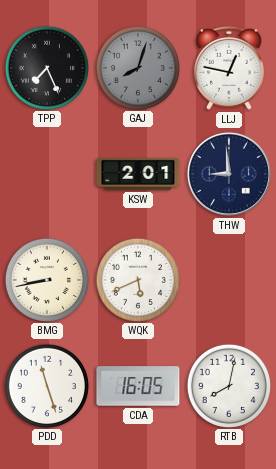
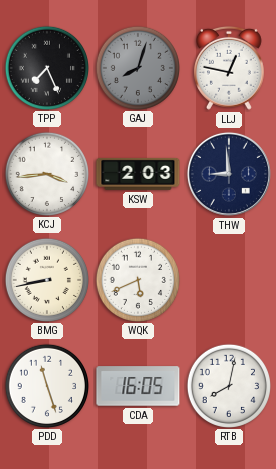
KCJ: none -> 3:44
KSW: 2:01 -> 2:03
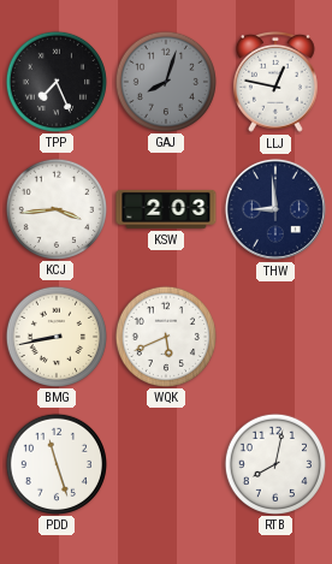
CDA: 16:05 -> none
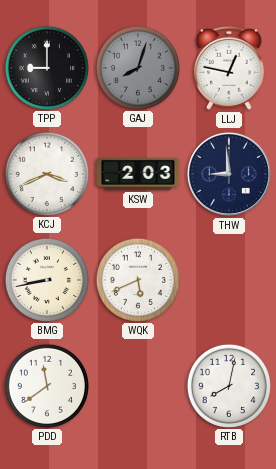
TPP: 7:26 -> 9:00
KCJ: 3:44 -> 3:41
PDD: 11:27 -> 11:39
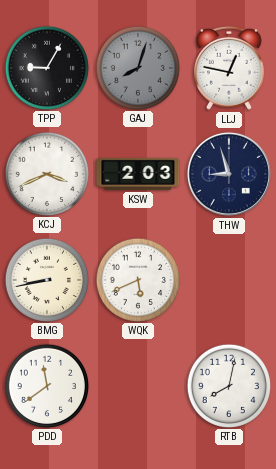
TPP: 9:00 -> 9:05
THW: 8:59 -> 8:57
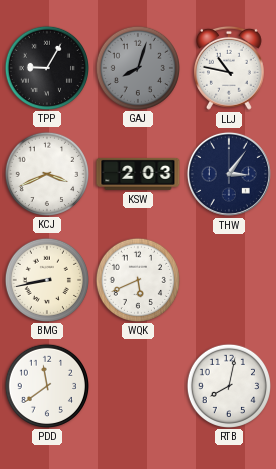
LLJ: 12:47 -> 10:47
THW: 8:57 -> 3:06
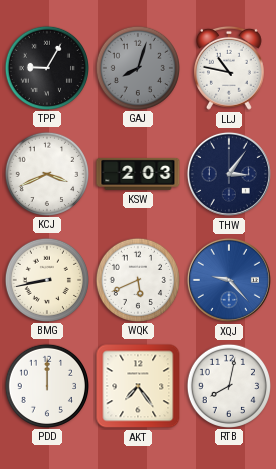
XQJ: none -> 9:23
PDD: 11:39 -> 12:00
AKT: none -> 7:24
